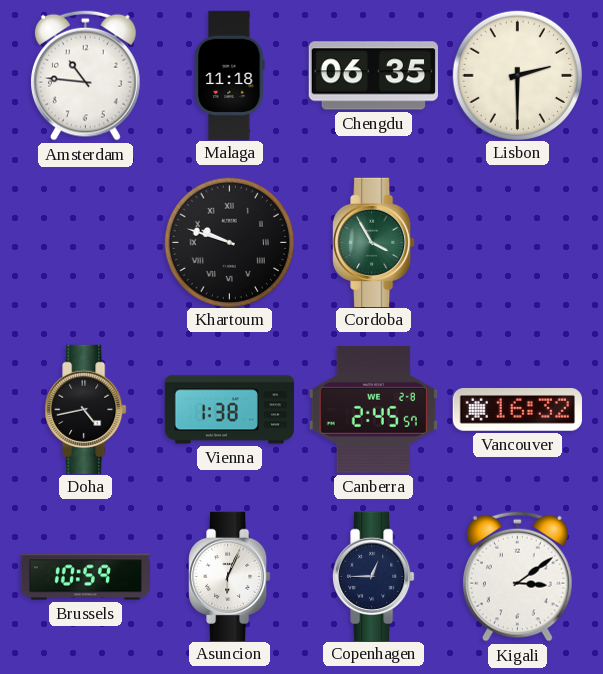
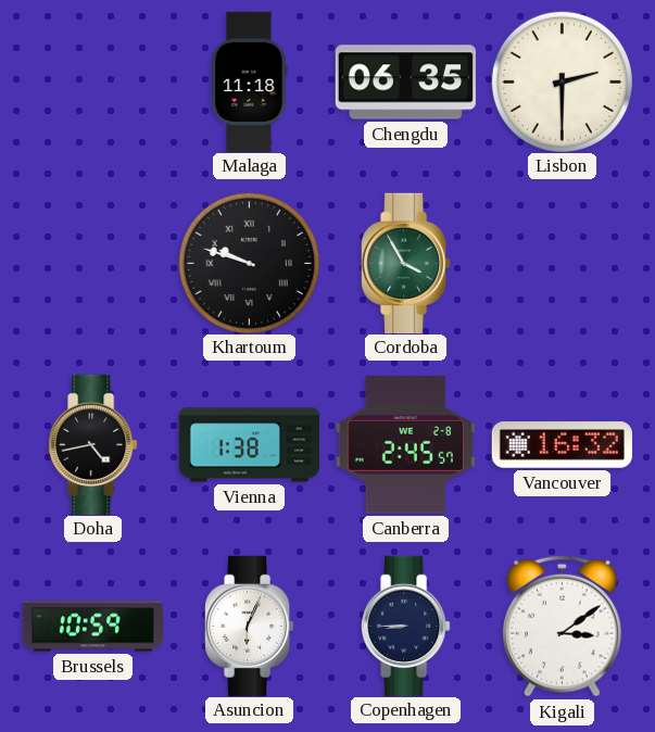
Amsterdam: 10:46 -> none
Copenhagen: 12:45 -> 8:45
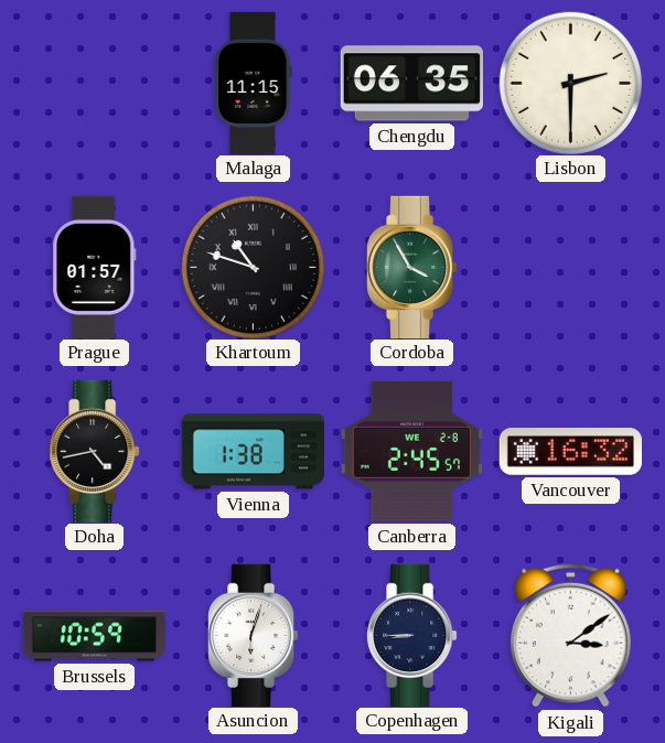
Malaga: 11:18 -> 11:15
Prague: none -> 01:57
Khartoum: 9:48 -> 10:48
Asuncion: 6:04 -> 6:03
